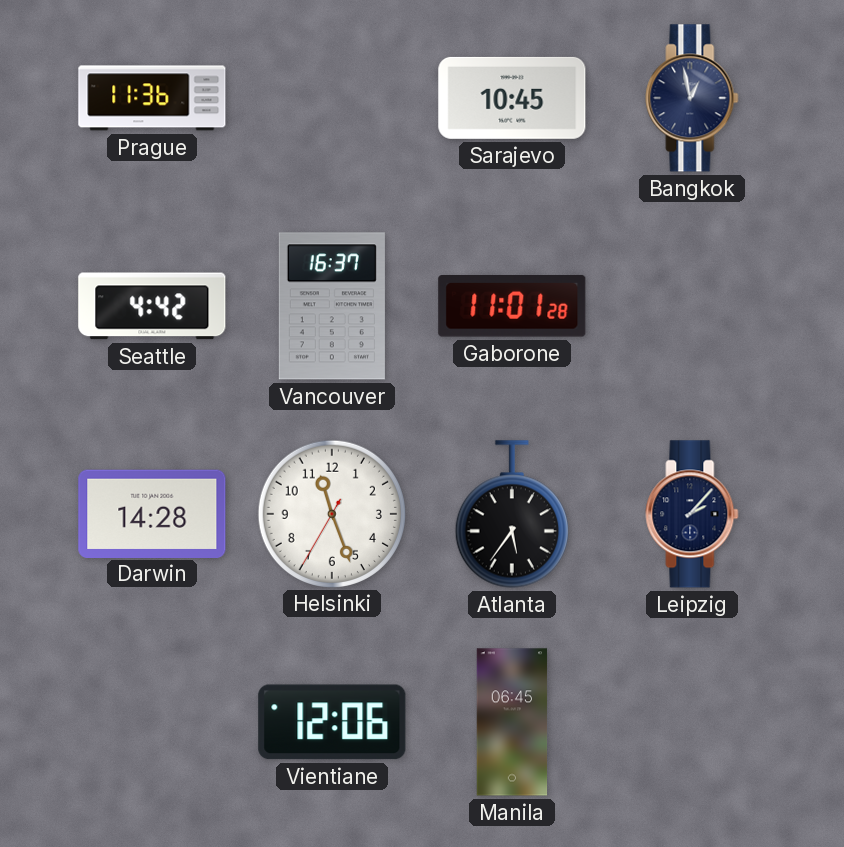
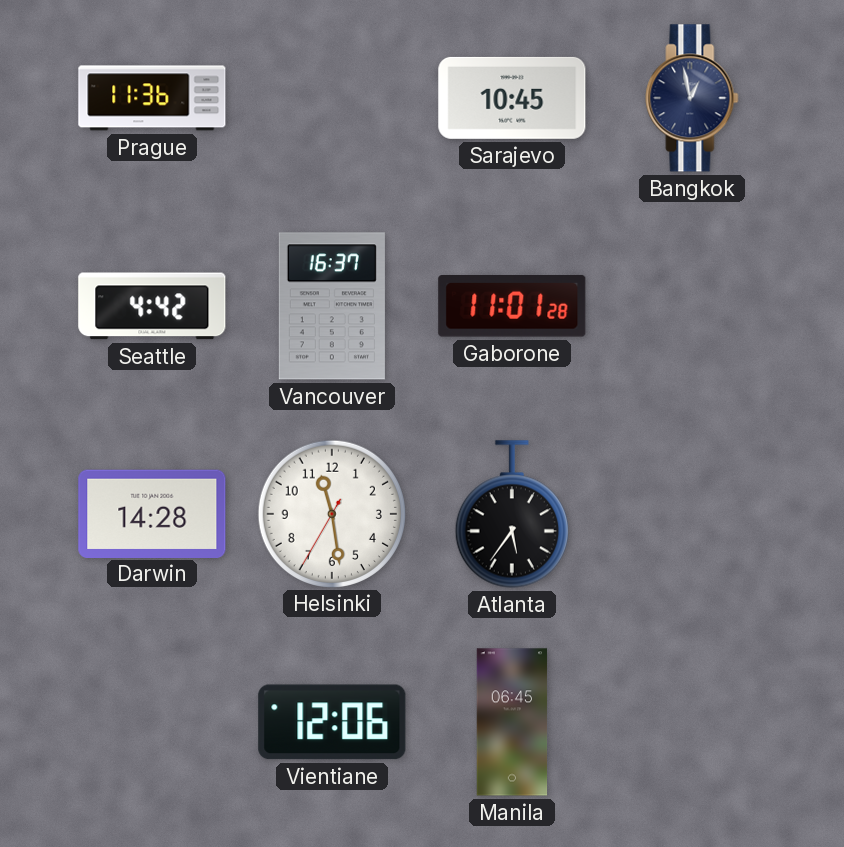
Helsinki: 11:26 -> 11:28
Leipzig: 2:07 -> none
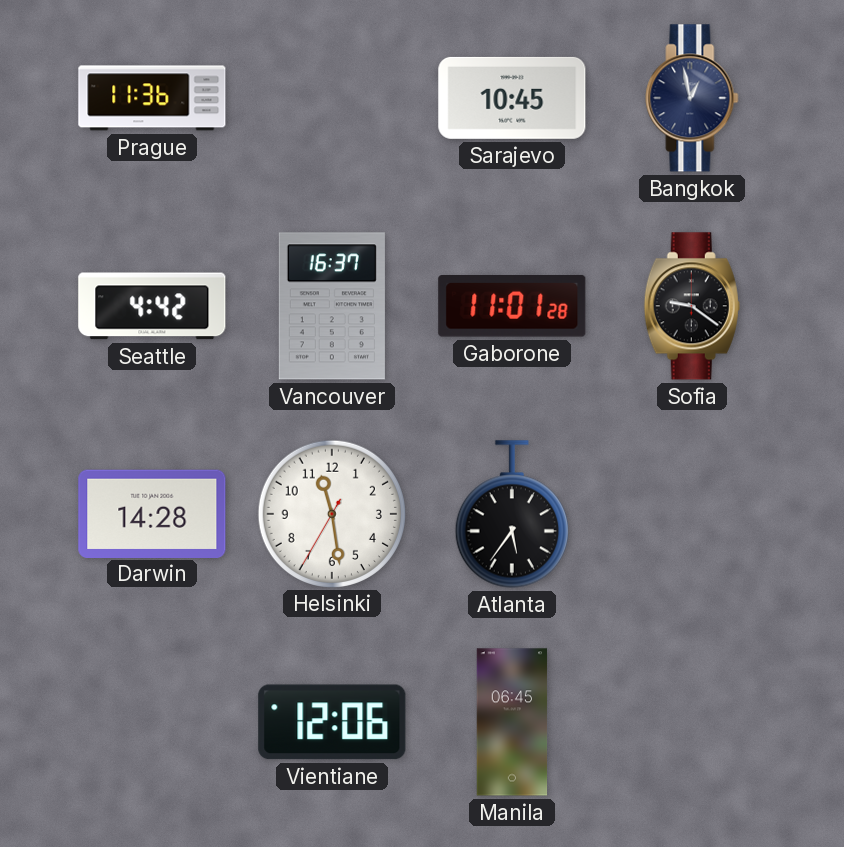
Sofia: none -> 9:21
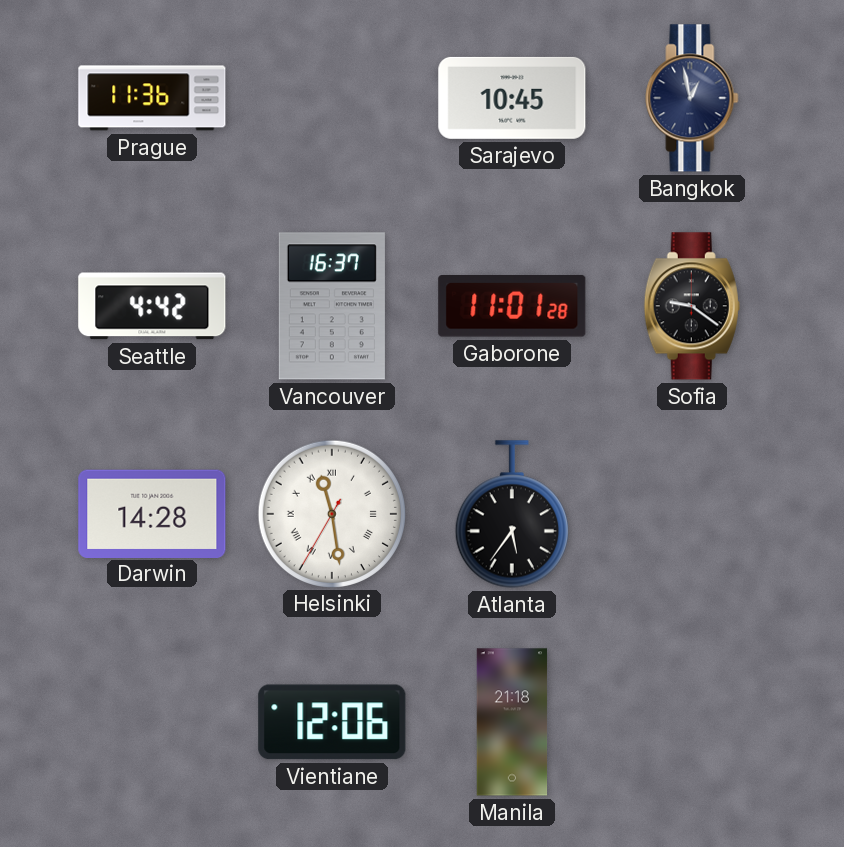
Helsinki numerals: Arabic -> Roman
Manila: 06:45 -> 21:18
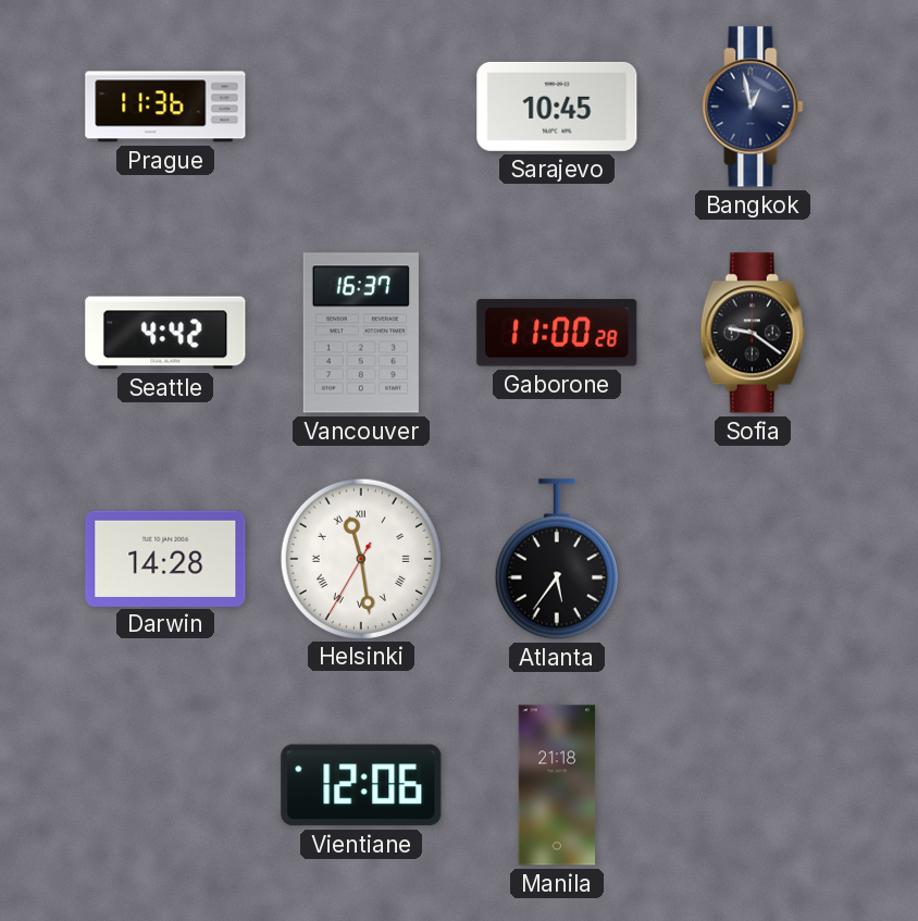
Gaborone: 11:01 -> 11:00
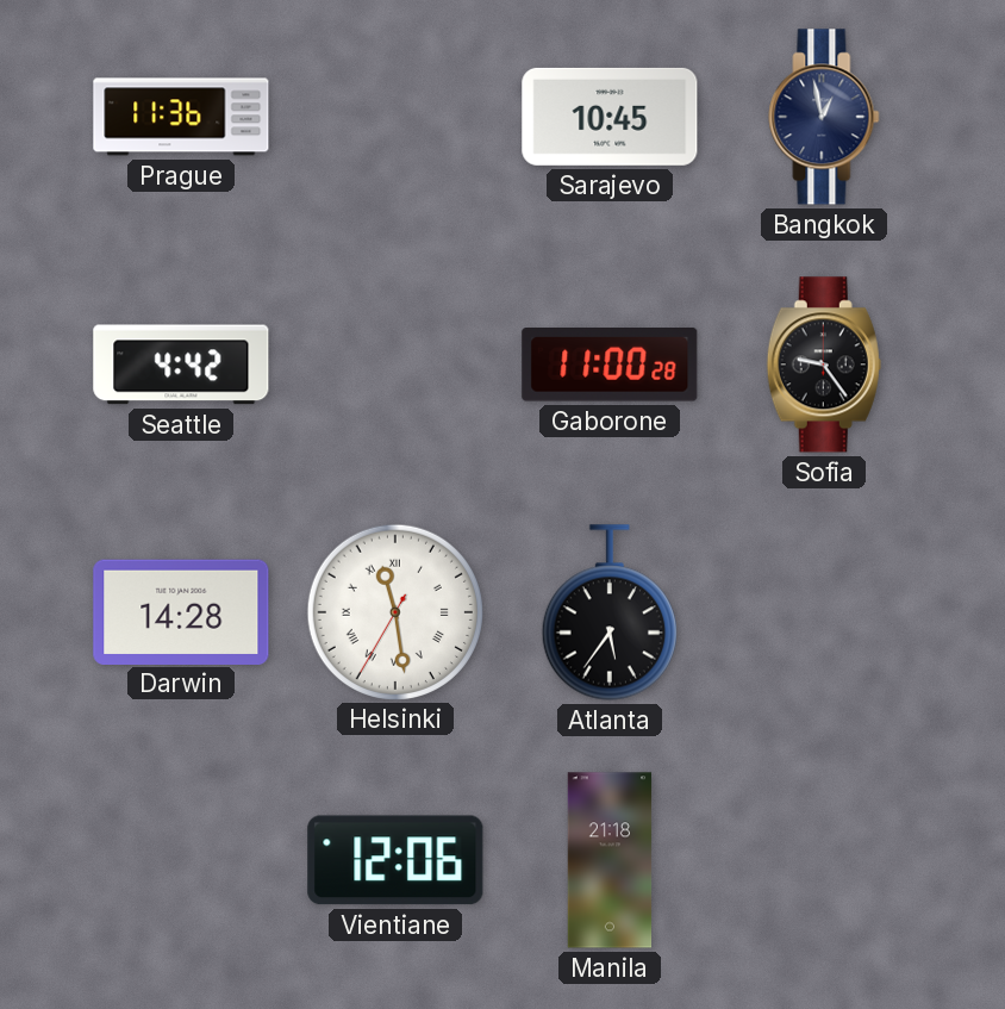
Vancouver: 16:37 -> none
Sofia: 9:21 -> 9:24
